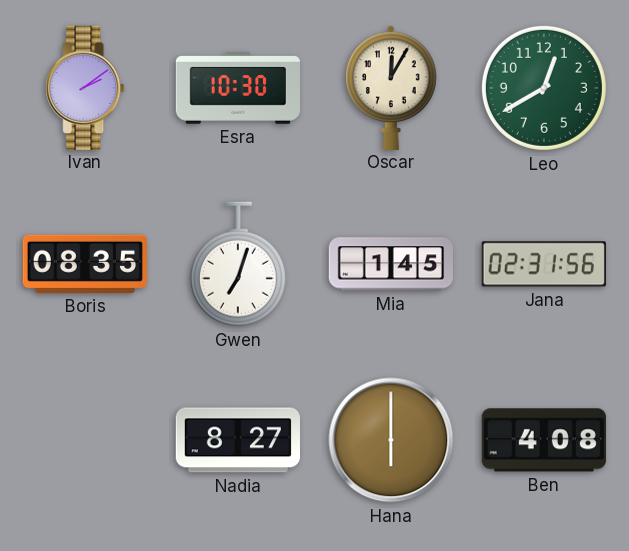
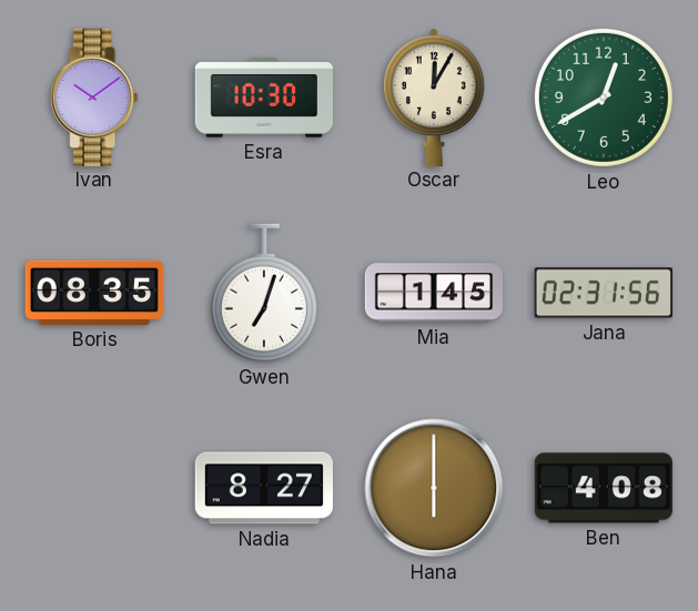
Ivan: 2:09 -> 10:09
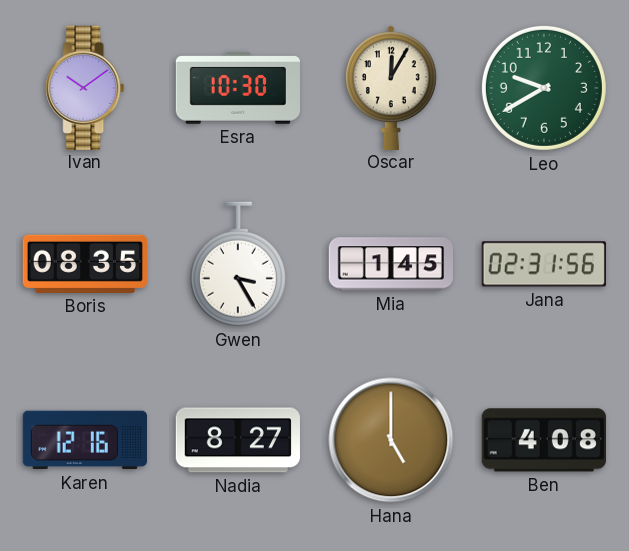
Leo: 12:40 -> 9:40
Gwen: 7:03 -> 3:25
Karen: none -> 12:16
Hana: 6:00 -> 5:00
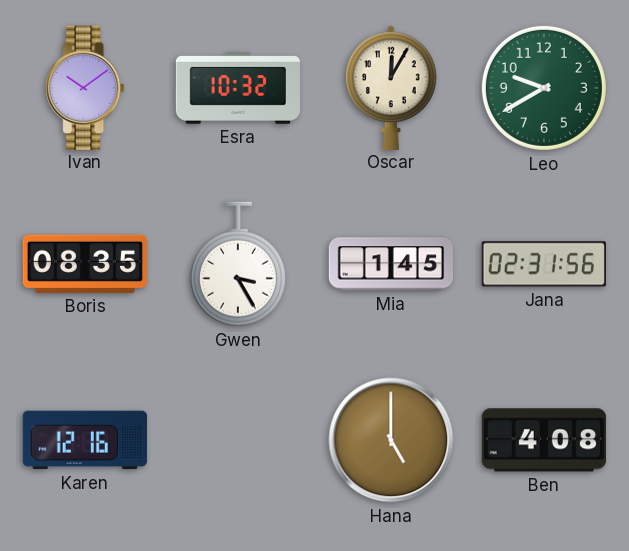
Esra: 10:30 -> 10:32
Nadia: 8:27 -> none
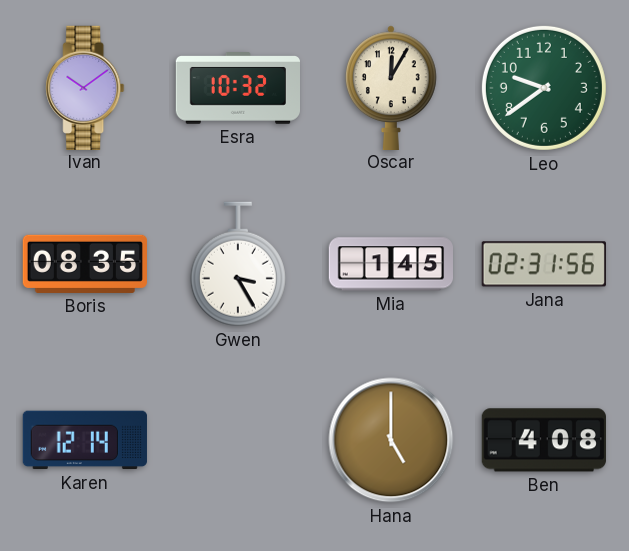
Leo: 9:40 -> 9:39
Karen: 12:16 -> 12:14
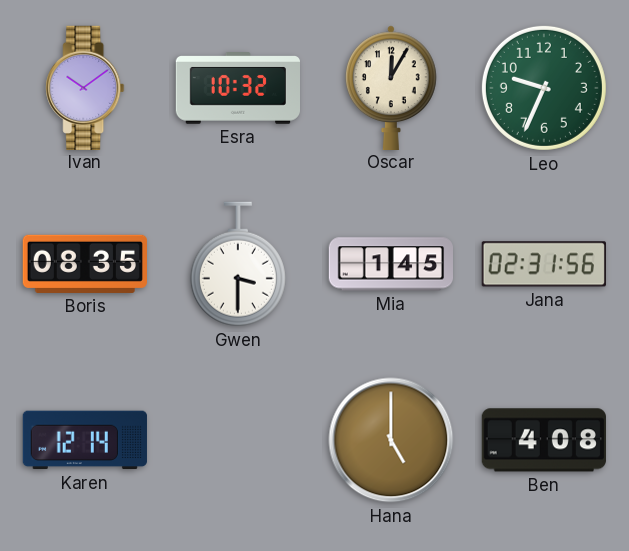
Leo: 9:39 -> 9:34
Gwen: 3:25 -> 3:30
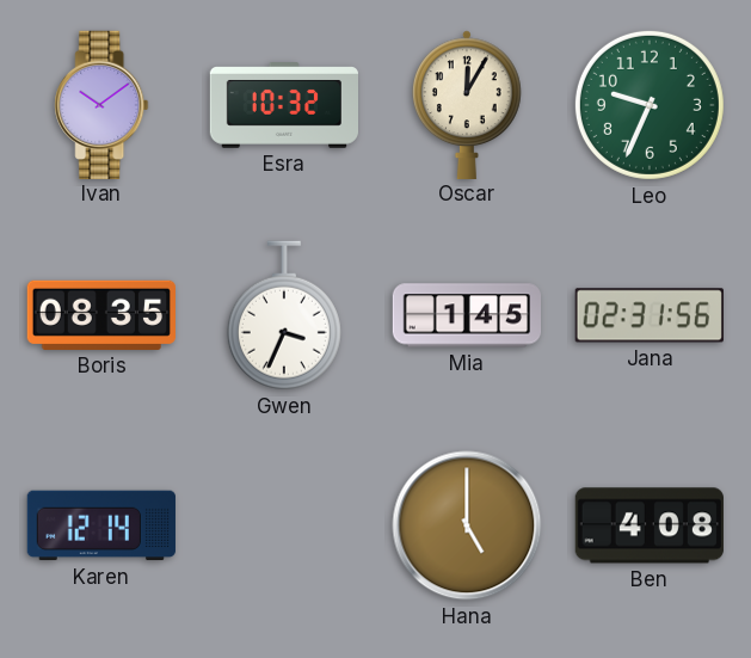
Gwen: 3:30 -> 3:34
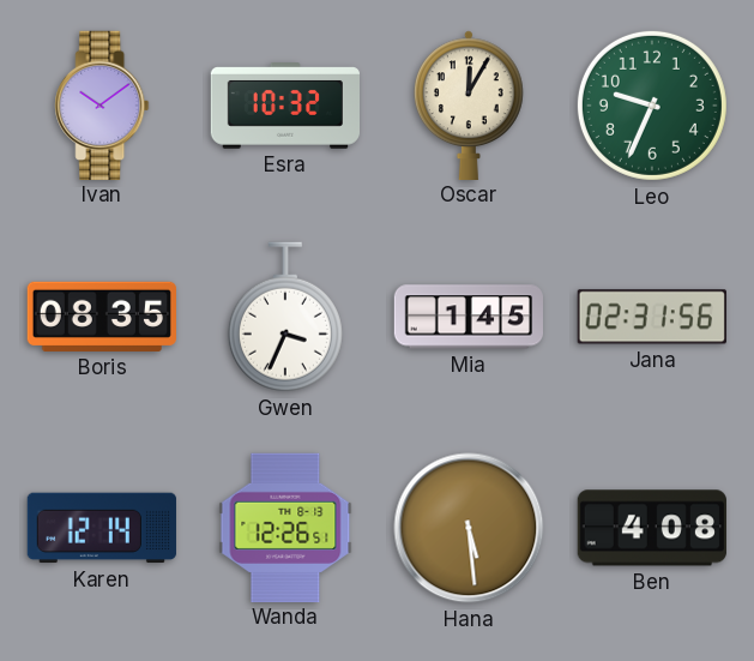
Wanda: none -> 12:26
Hana: 5:00 -> 5:29
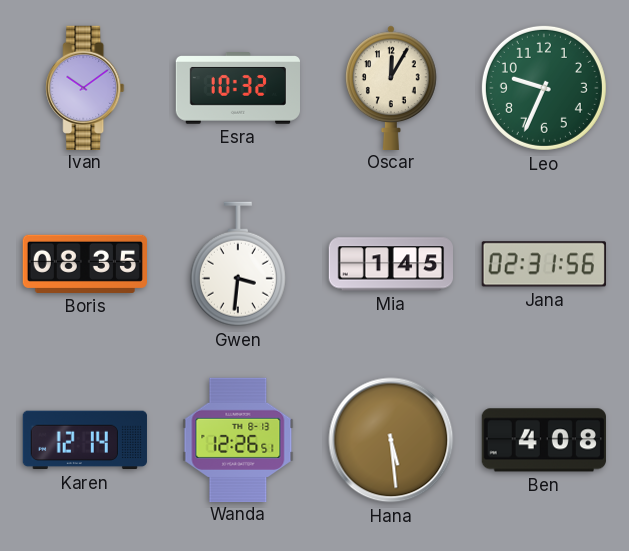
Gwen: 3:34 -> 3:31
